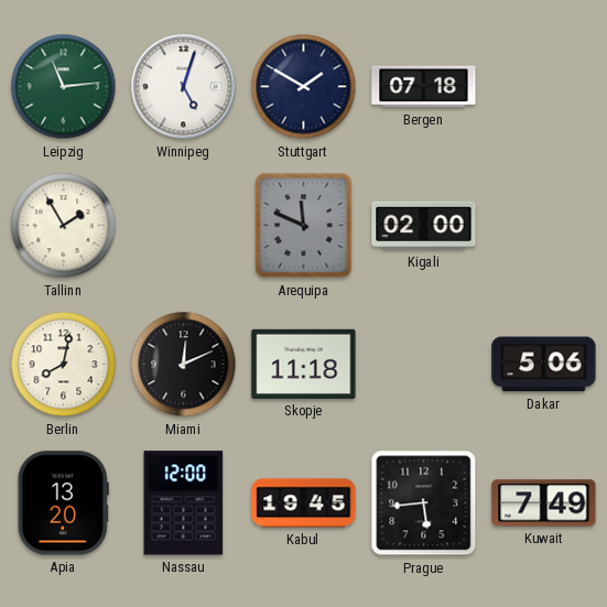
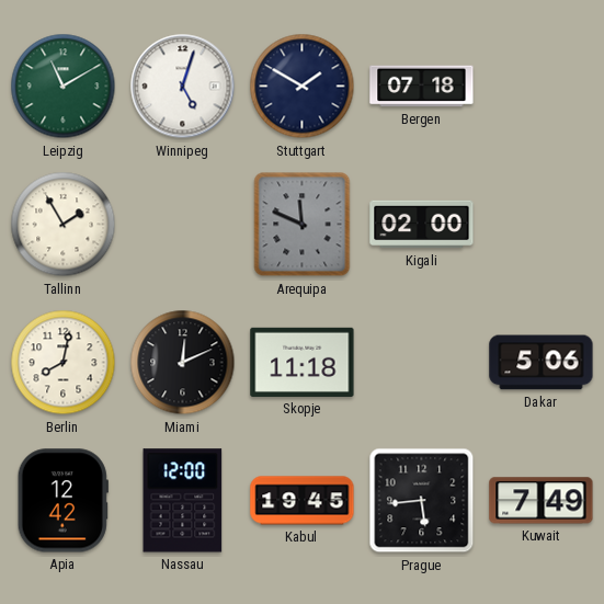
Leipzig: 11:14 -> 11:10
Apia: 13:20 -> 12:42
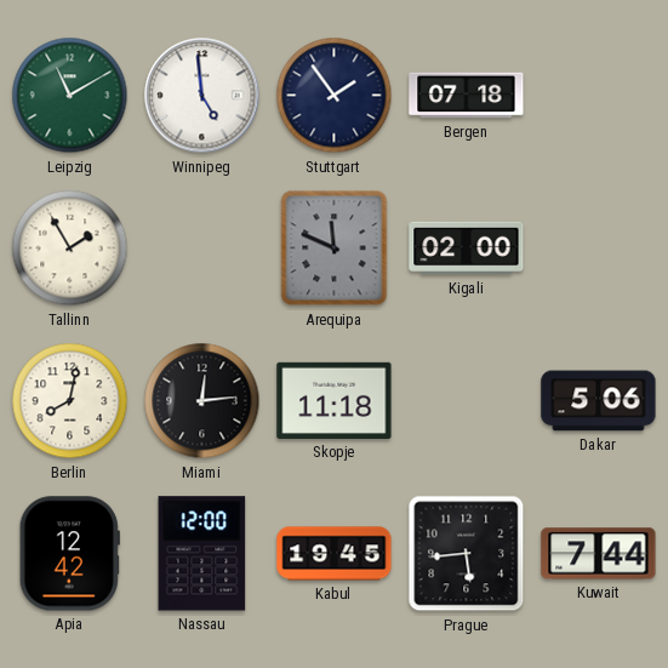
Winnipeg: 5:03 -> 4:59
Stuttgart: 1:50 -> 1:54
Miami: 12:11 -> 12:14
Kuwait: 7:49 -> 7:44
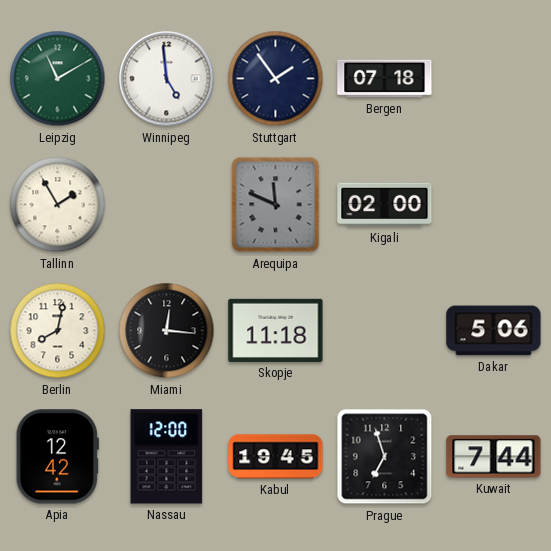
Miami: 12:14 -> 12:16
Prague: 5:44 -> 6:57
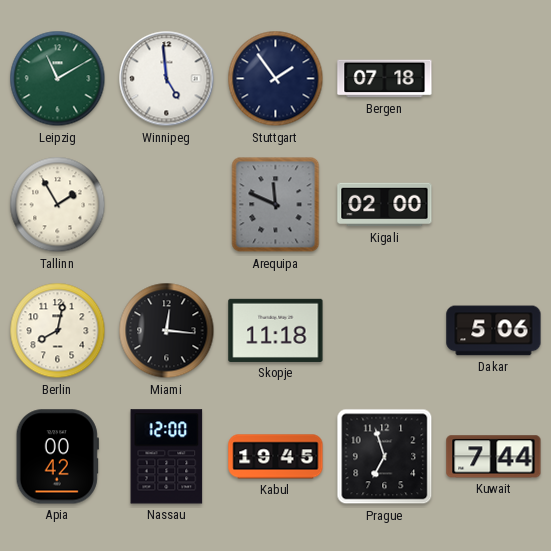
Apia: 12:42 -> 00:42
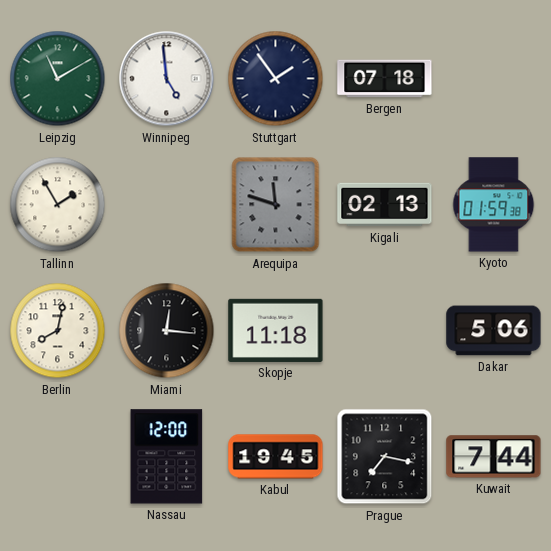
Arequipa: 11:49 -> 11:48
Kigali: 02:00 -> 02:13
Kyoto: none -> 01:59
Apia: 00:42 -> none
Prague: 6:57 -> 7:17
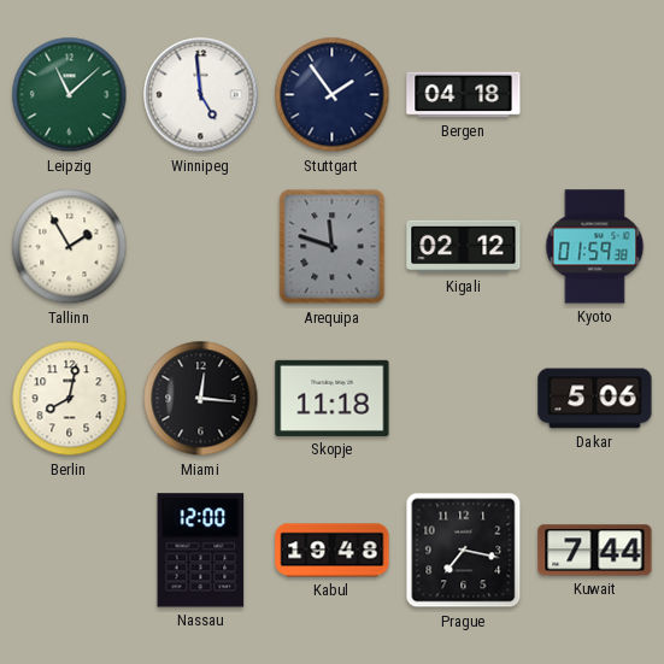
Leipzig: 11:10 -> 11:08
Bergen: 07:18 -> 04:18
Kigali: 02:13 -> 02:12
Kabul: 19:45 -> 19:48
